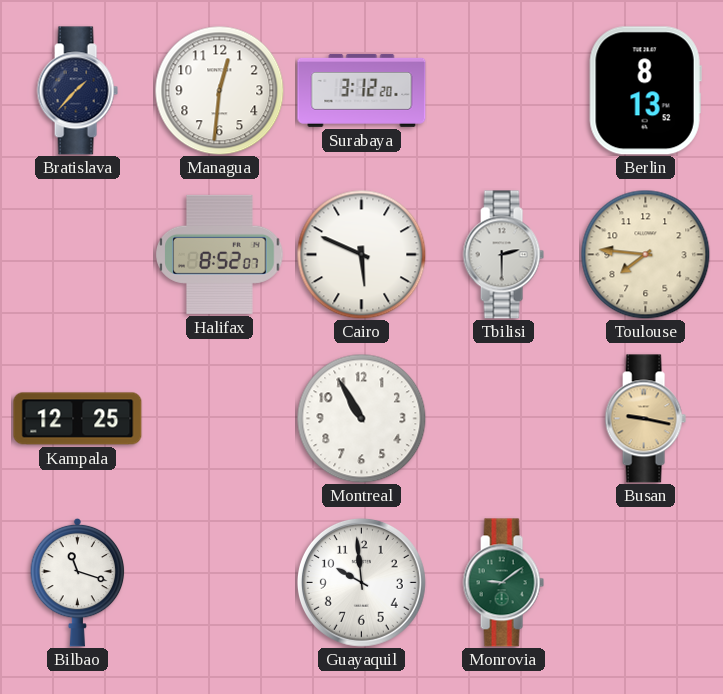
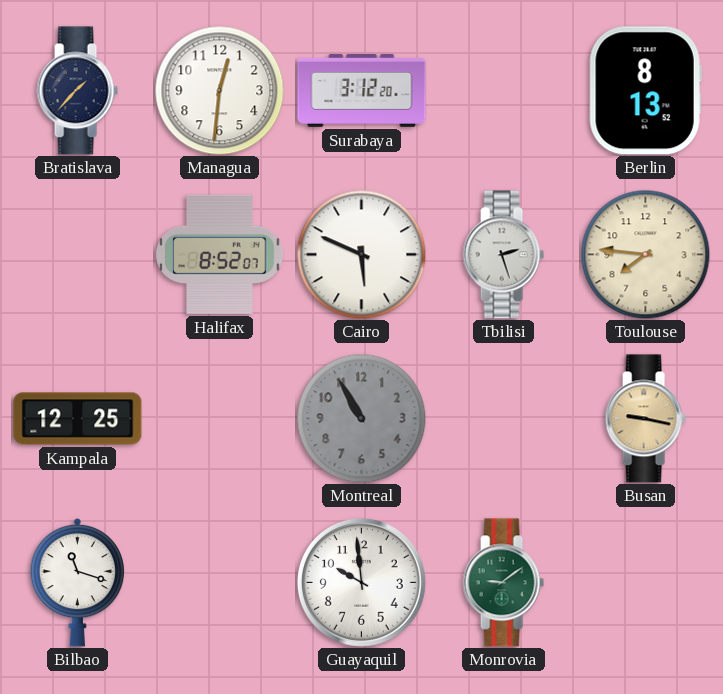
Tbilisi: 2:30 -> 2:27
Montreal dial: white -> grey
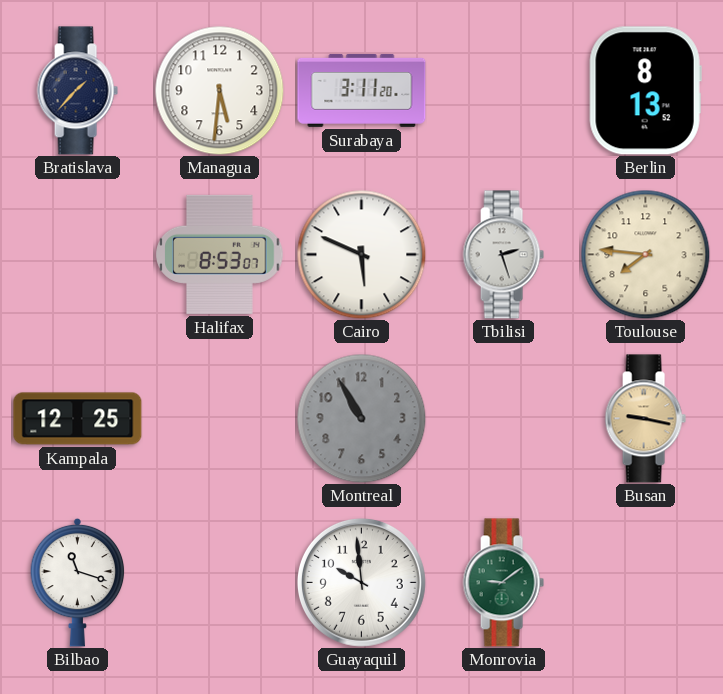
Managua: 12:31 -> 5:31
Surabaya: 3:12 -> 3:11
Halifax: 8:52 -> 8:53
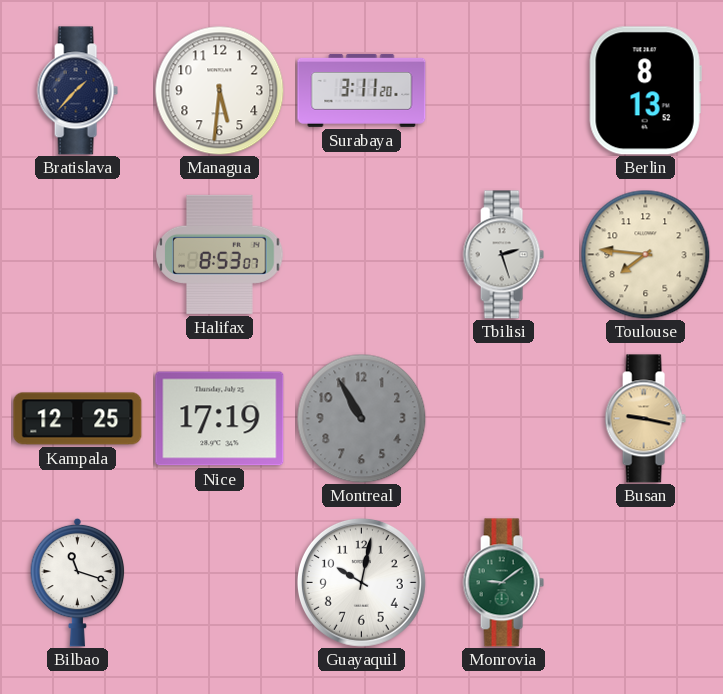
Cairo: 5:49 -> none
Nice: none -> 17:19
Guayaquil: 9:59 -> 10:02
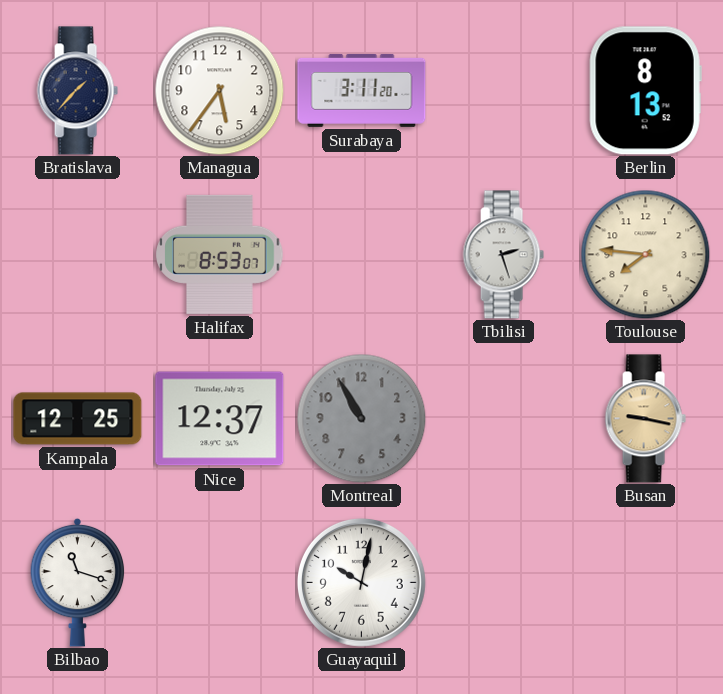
Managua: 5:31 -> 5:36
Nice: 17:19 -> 12:37
Monrovia: 9:09 -> none
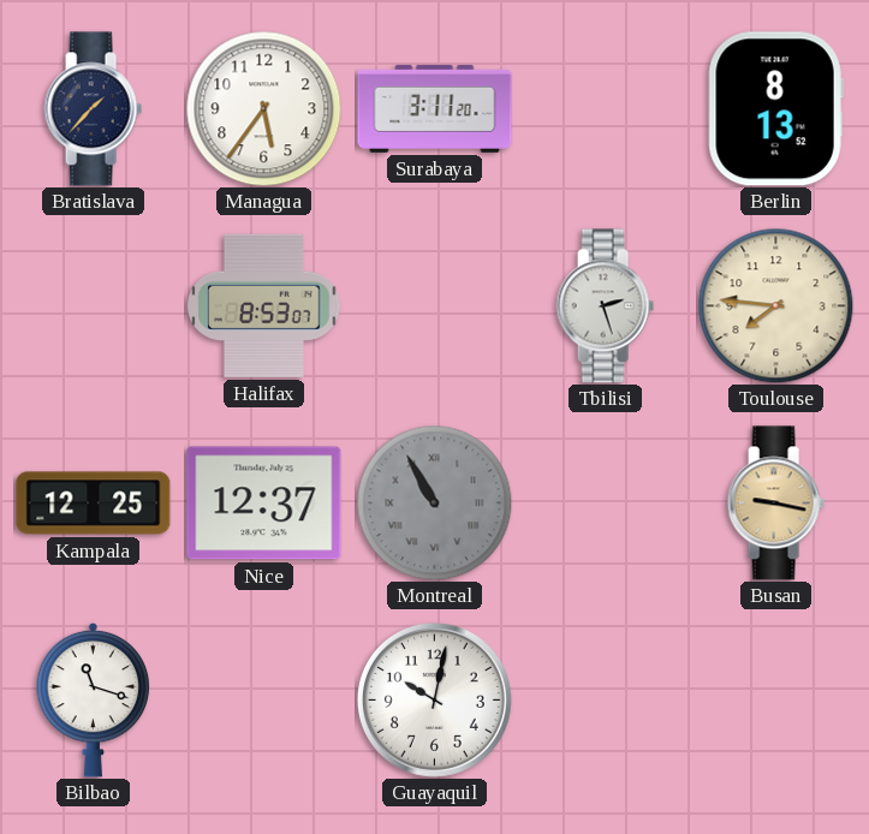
Montreal numerals: Arabic -> Roman
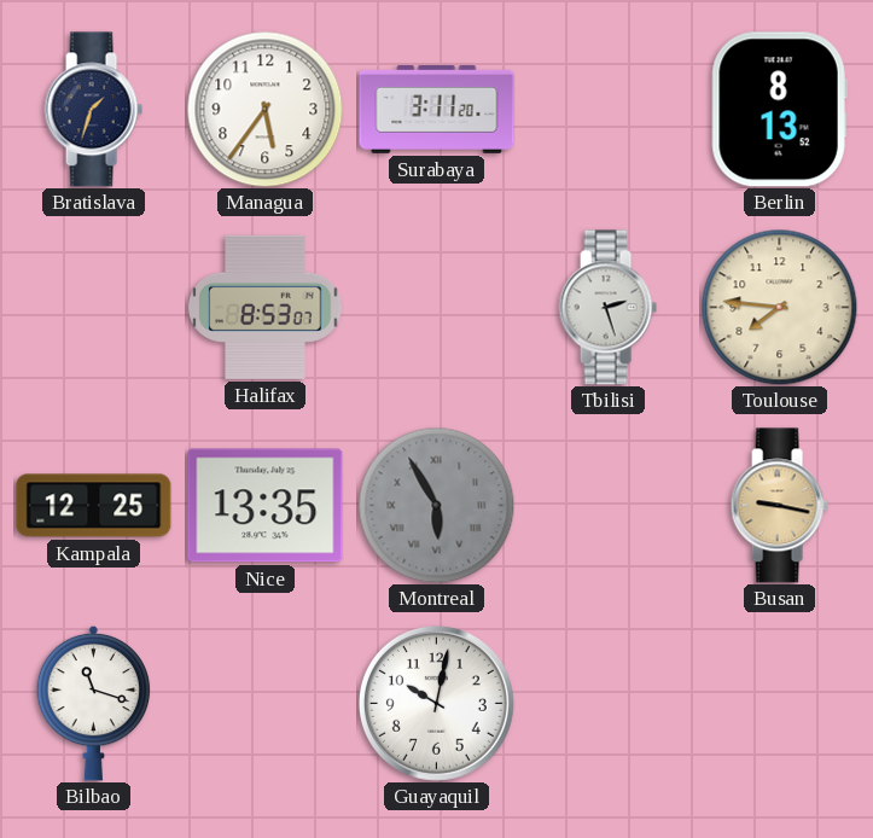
Bratislava: 1:37 -> 1:33
Nice: 12:37 -> 13:35
Montreal: 10:55 -> 5:55
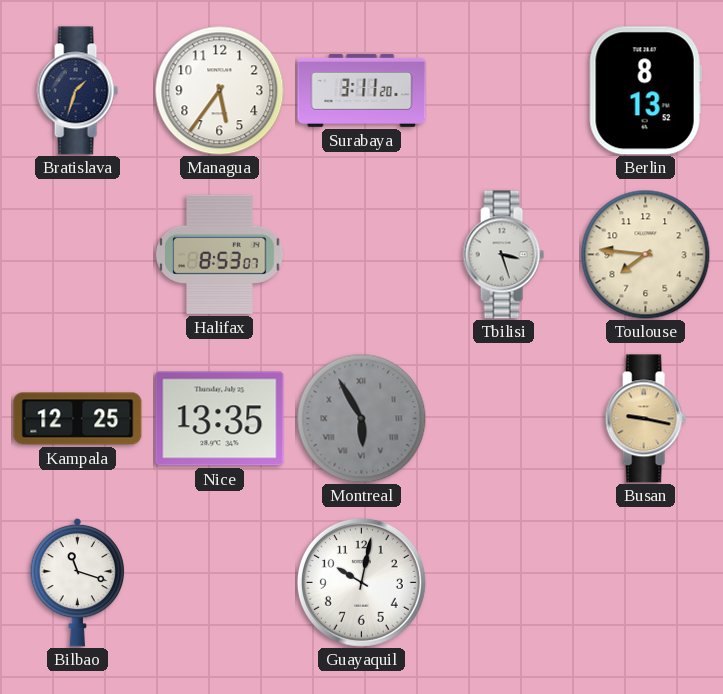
Tbilisi: 2:27 -> 3:27
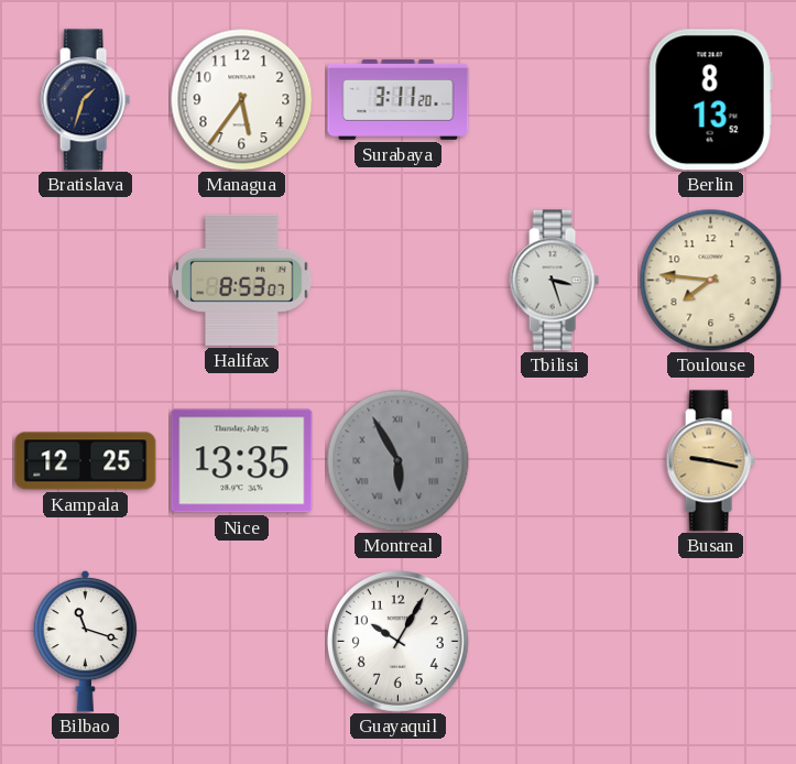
Guayaquil: 10:02 -> 10:05
